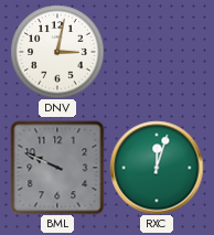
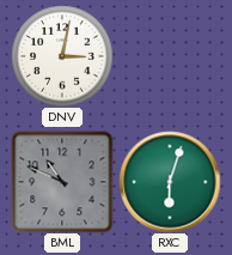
BML: 9:49 -> 10:49
RXC: 12:03 -> 6:03
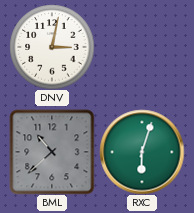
BML: 10:49 -> 10:38
